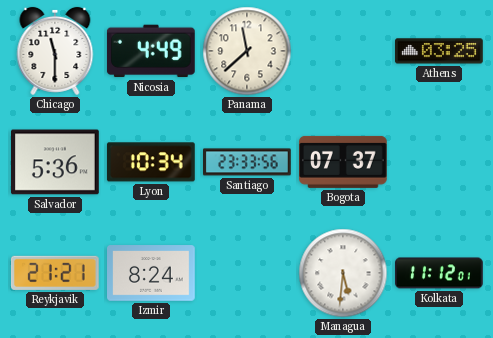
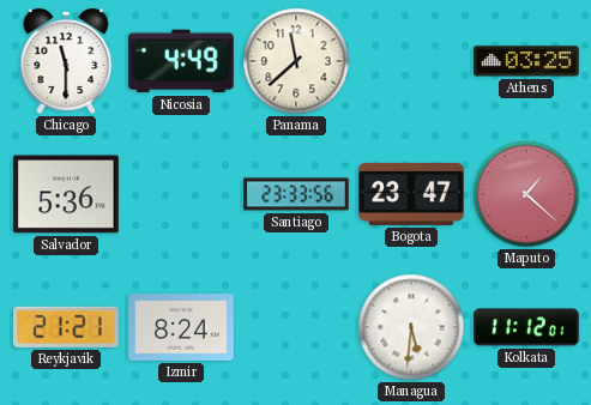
Lyon: 10:34 -> none
Bogota: 07:37 -> 23:47
Maputo: none -> 1:22
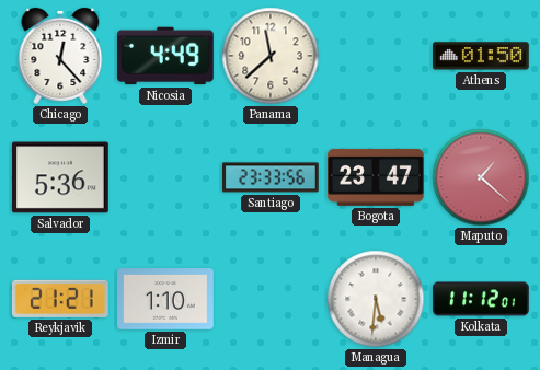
Chicago: 11:30 -> 12:23
Athens: 03:25 -> 01:50
Izmir: 8:24 -> 1:10
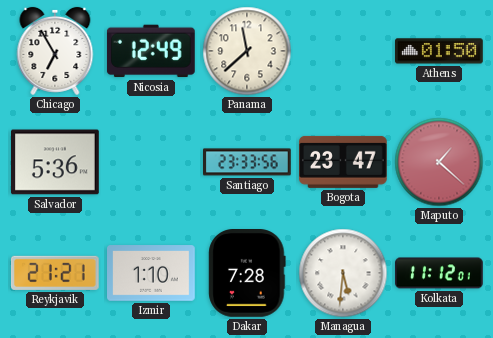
Chicago: 12:23 -> 6:55
Nicosia: 4:49 -> 12:49
Dakar: none -> 7:28
